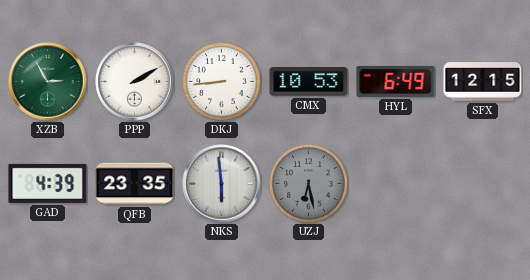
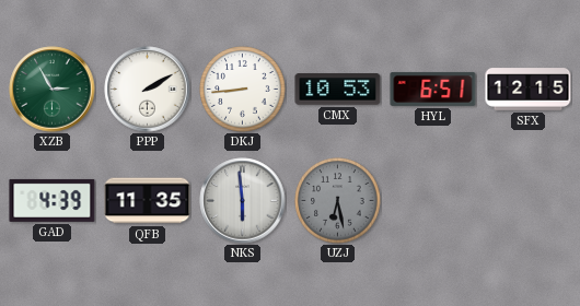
HYL: 6:49 -> 6:51
QFB: 23:35 -> 11:35
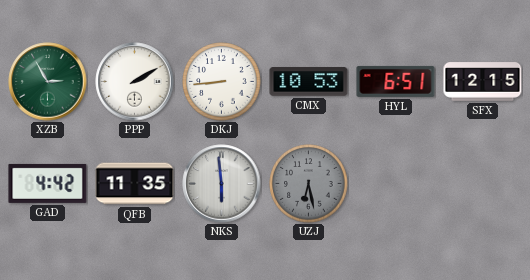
GAD: 4:39 -> 4:42
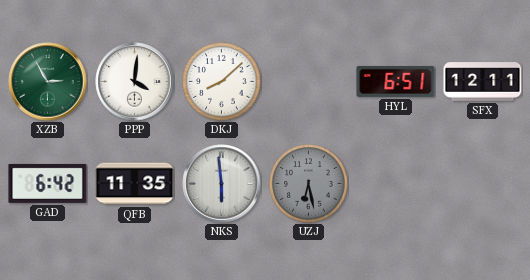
PPP: 2:10 -> 4:01
DKJ: 8:44 -> 8:08
CMX: 10:53 -> none
SFX: 12:15 -> 12:11
GAD: 4:42 -> 6:42
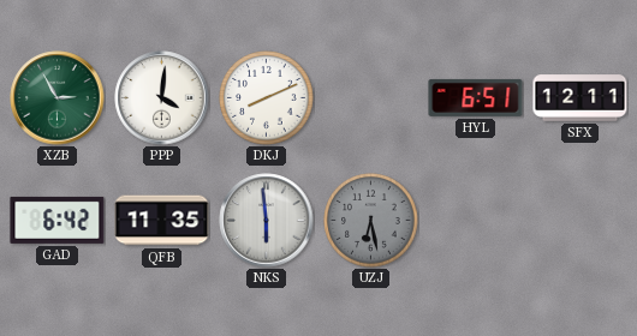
DKJ: 8:08 -> 8:11
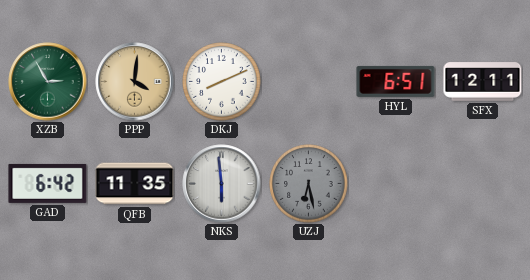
PPP dial: white -> champagne
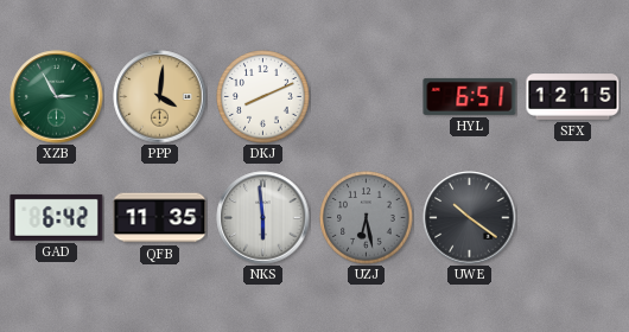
SFX: 12:11 -> 12:15
UWE: none -> 10:21
